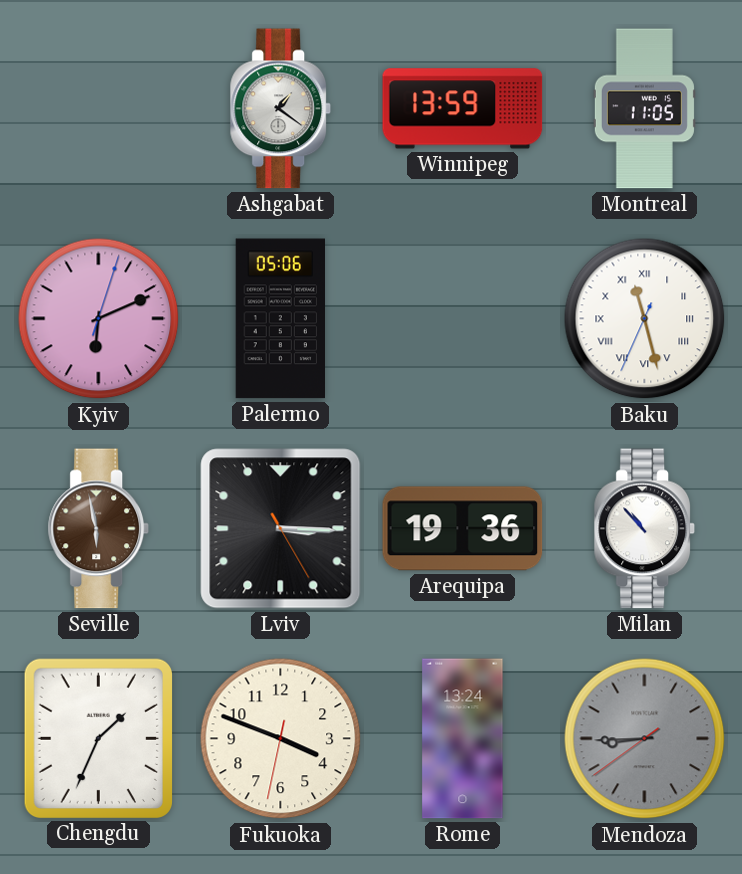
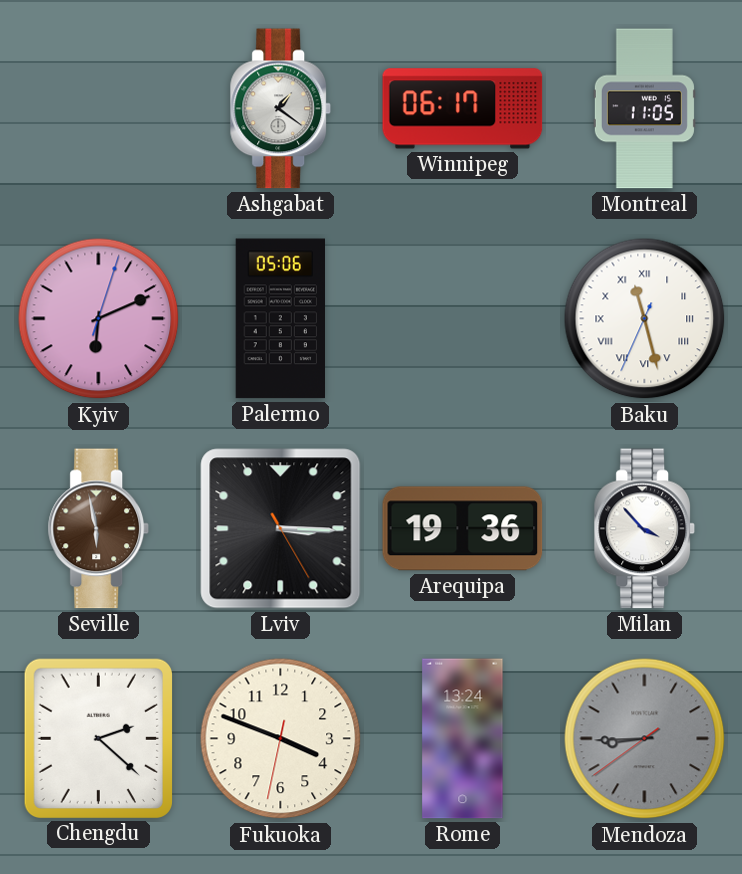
Winnipeg: 13:59 -> 06:17
Milan: 10:53 -> 3:53
Chengdu: 1:34 -> 2:22
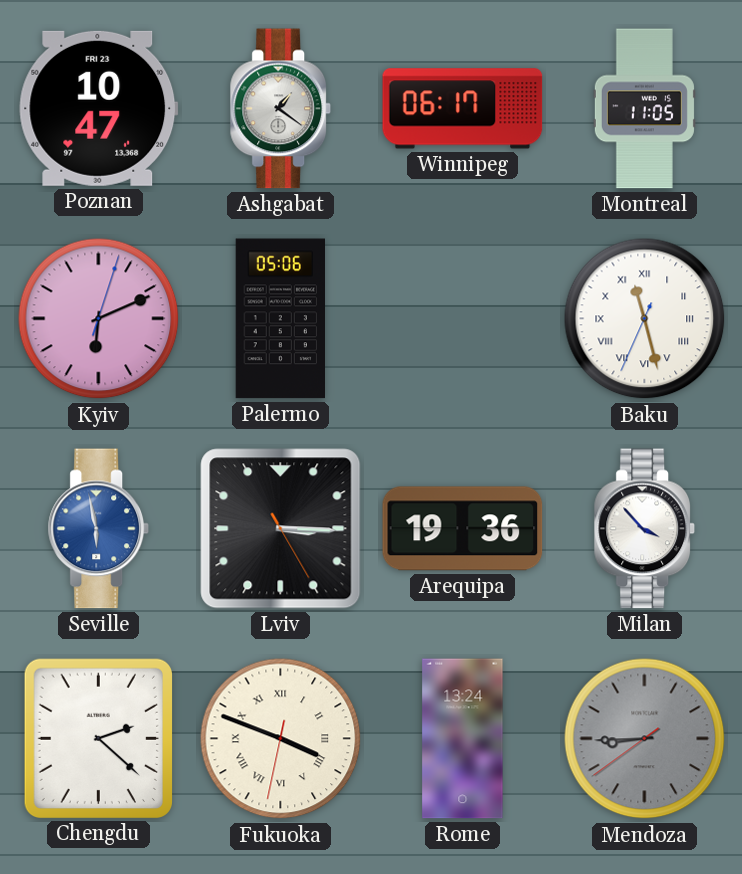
Poznan: none -> 10:47
Seville dial: brown -> blue
Fukuoka numerals: Arabic -> Roman
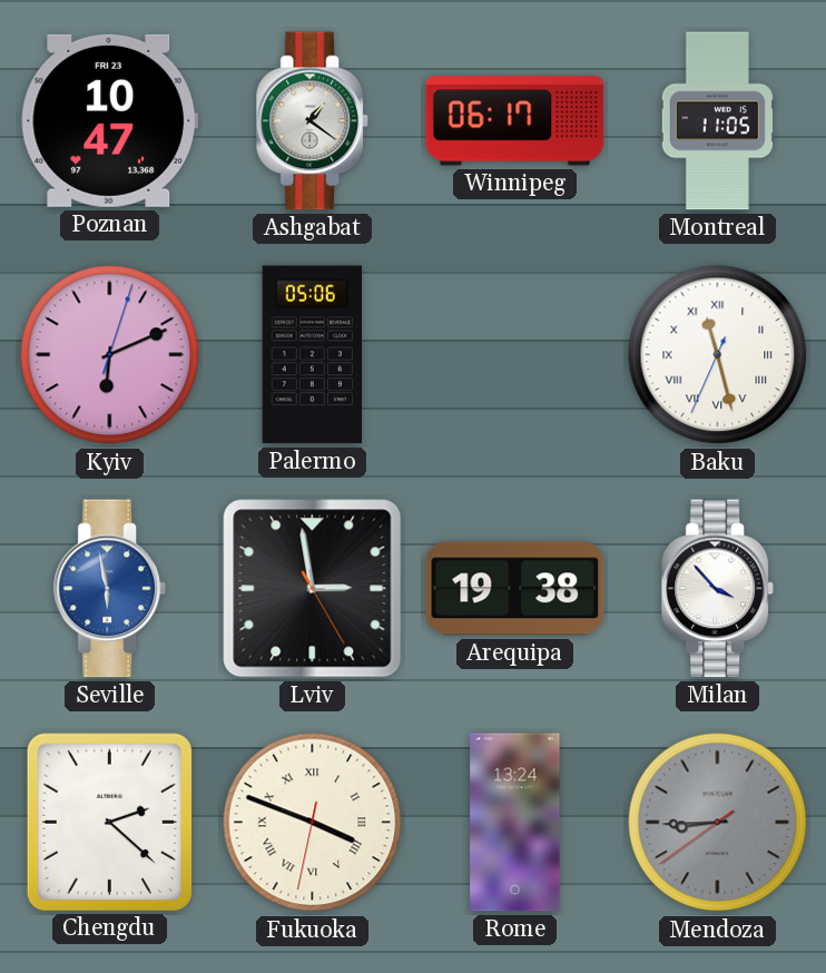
Lviv: 3:15 -> 2:58
Arequipa: 19:36 -> 19:38
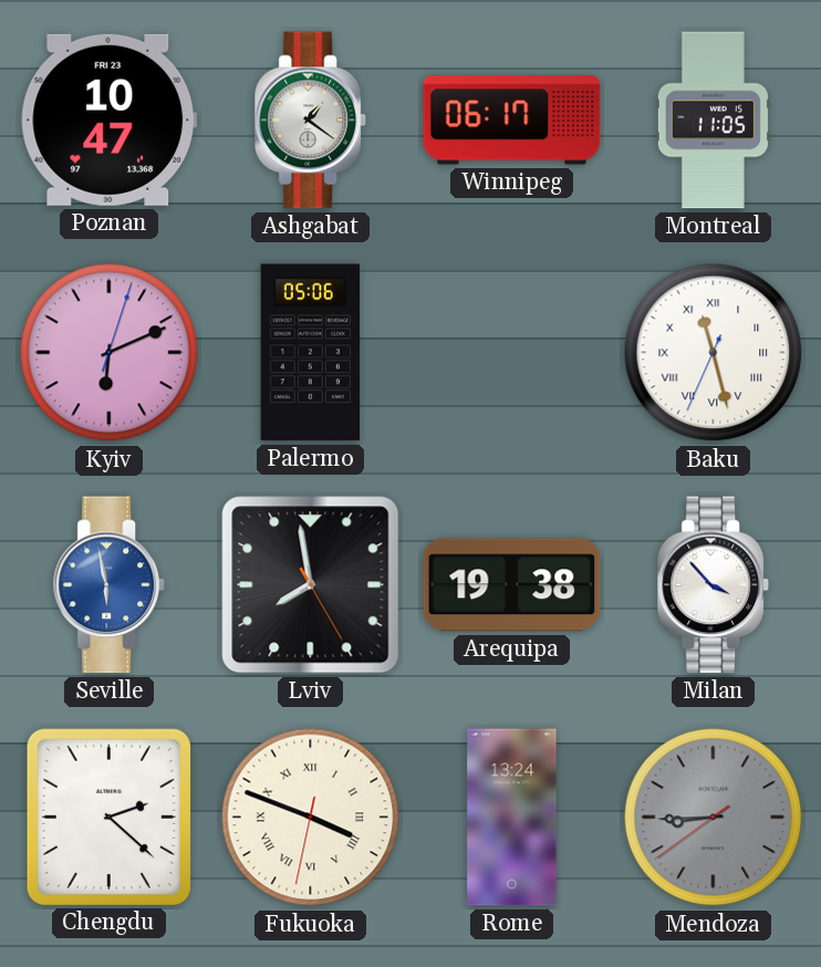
Lviv: 2:58 -> 7:58
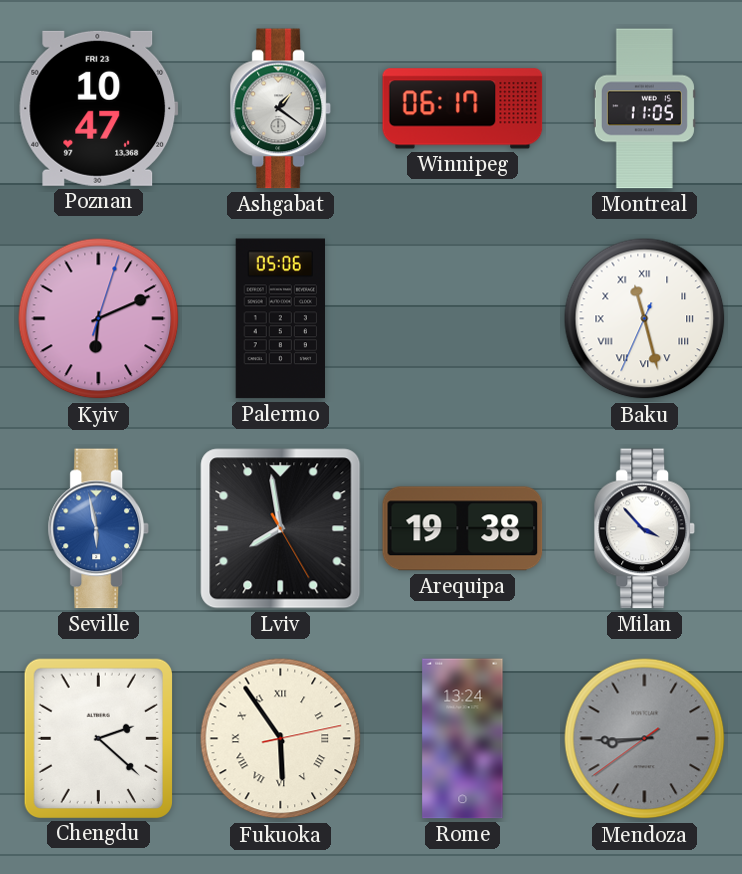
Fukuoka: 3:48 -> 5:54
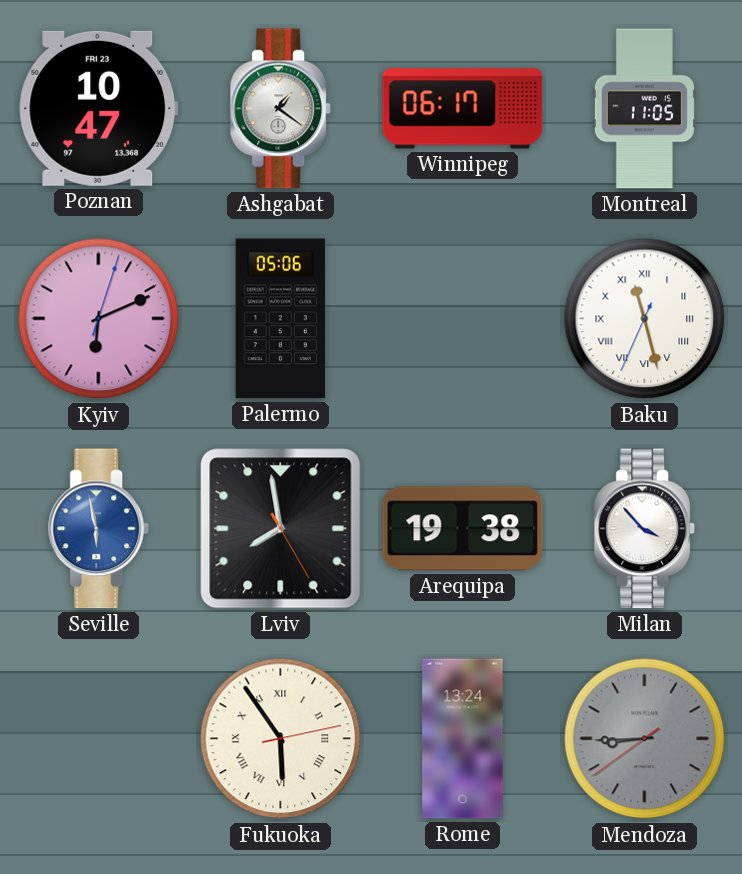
Chengdu: 2:22 -> none
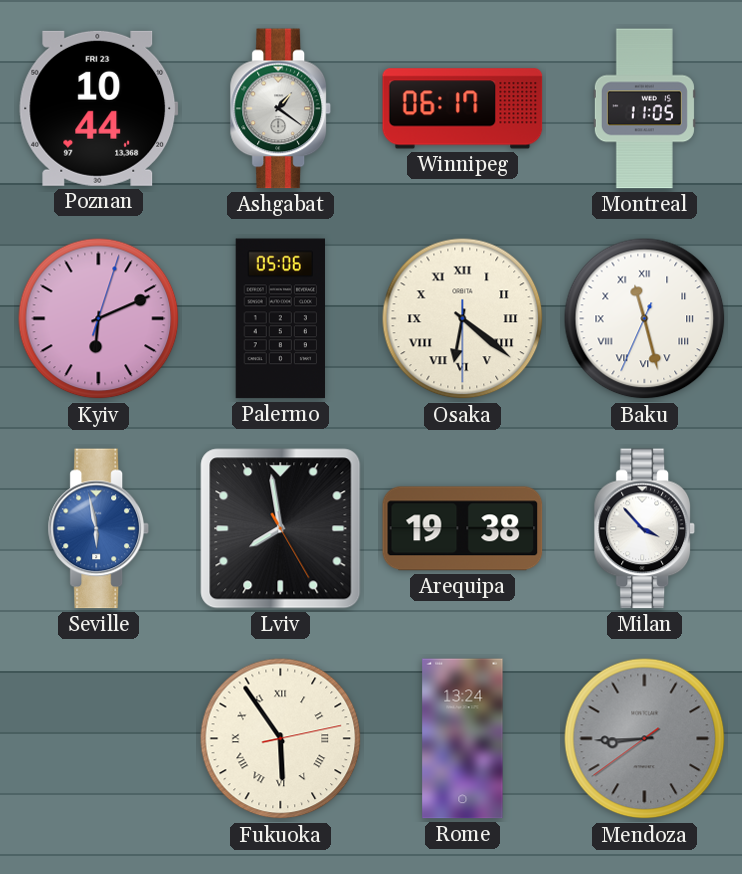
Poznan: 10:47 -> 10:44
Osaka: none -> 6:21
